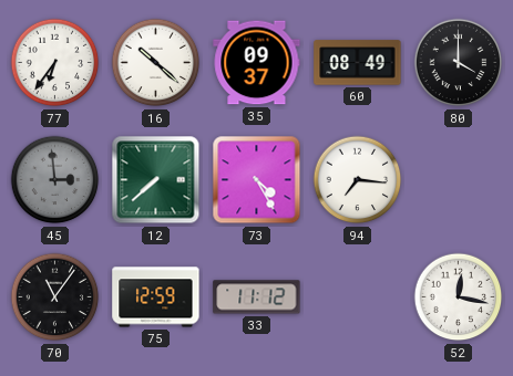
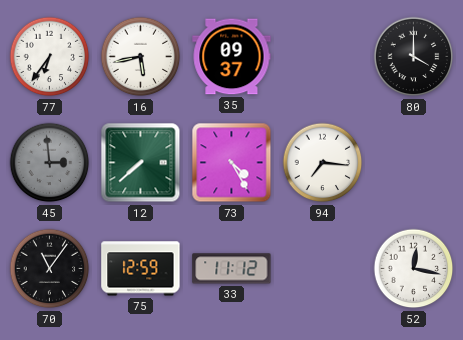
16: 10:22 -> 5:43
60: 08:49 -> none
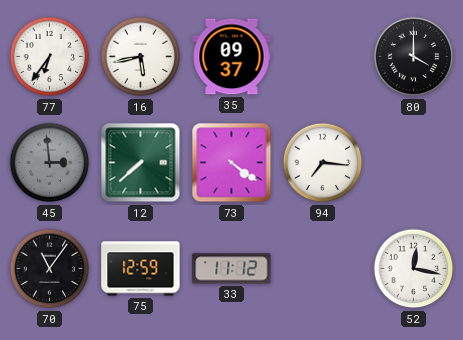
73: 4:25 -> 4:21
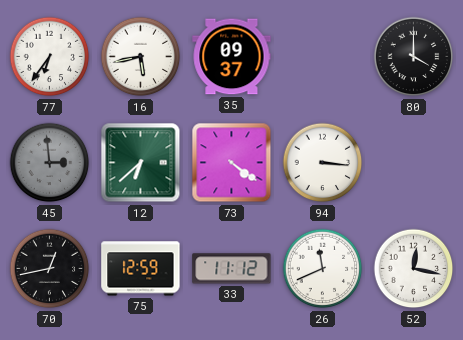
12: 7:38 -> 6:38
94: 7:16 -> 3:16
70: 11:06 -> 12:43
26: none -> 11:41
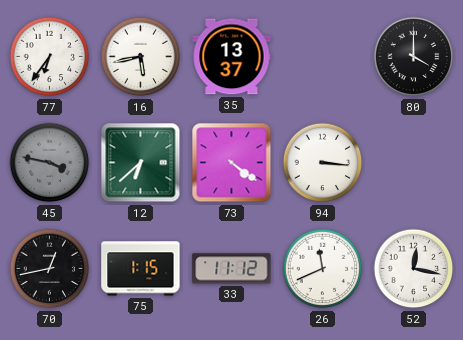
35: 09:37 -> 13:37
45: 2:59 -> 3:47
75: 12:59 -> 1:15
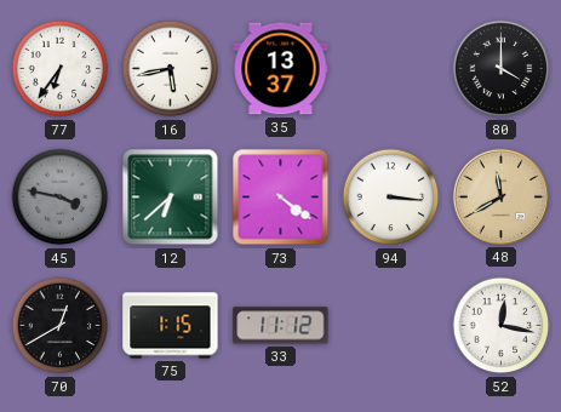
48: none -> 11:40
70: 12:43 -> 12:40
26: 11:41 -> none
